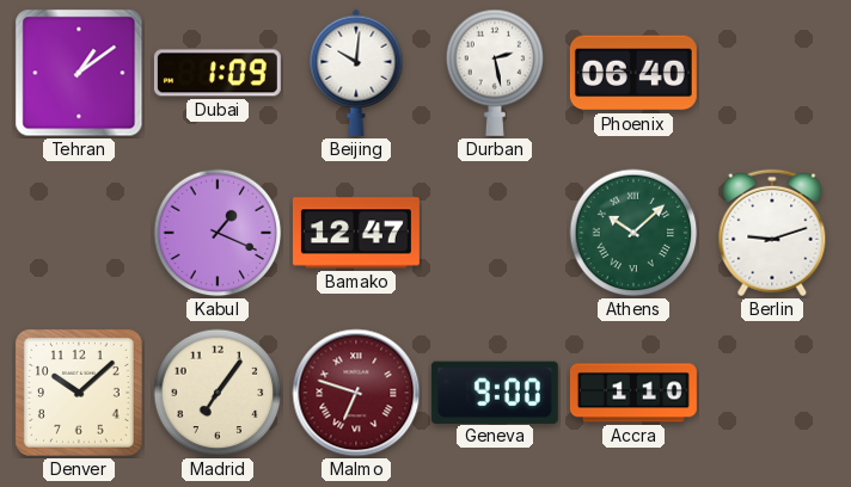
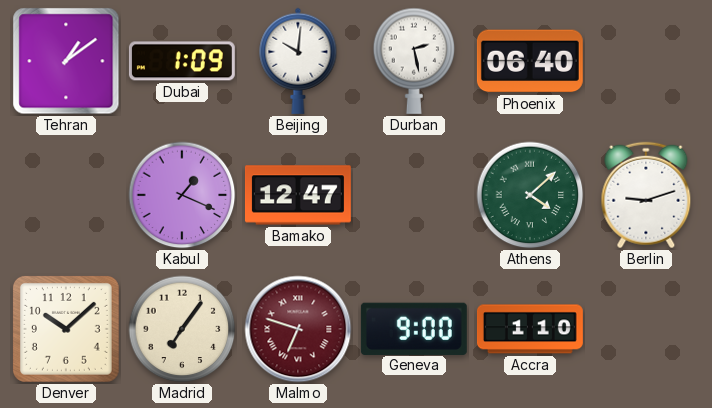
Athens: 10:08 -> 4:08
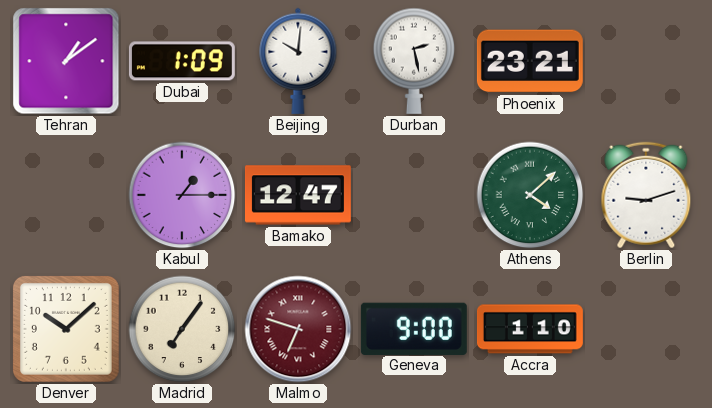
Phoenix: 06:40 -> 23:21
Kabul: 1:19 -> 1:15
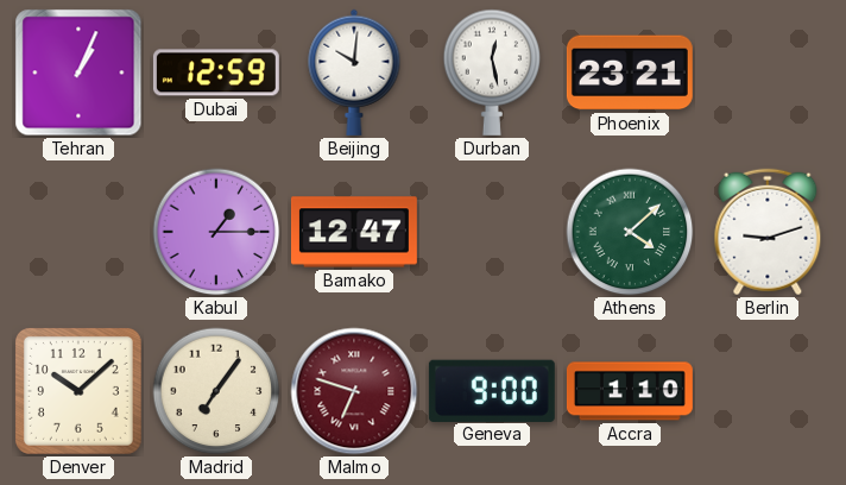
Tehran: 1:09 -> 1:04
Dubai: 1:09 -> 12:59
Durban: 2:28 -> 12:28
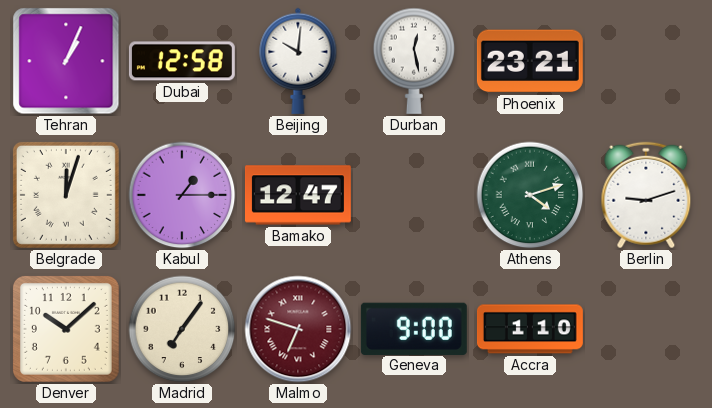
Dubai: 12:59 -> 12:58
Belgrade: none -> 12:03
Athens: 4:08 -> 4:12
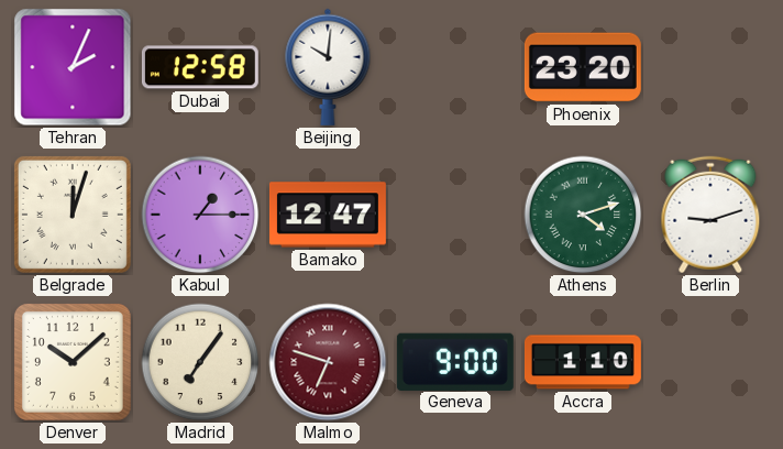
Tehran: 1:04 -> 2:04
Durban: 12:28 -> none
Phoenix: 23:21 -> 23:20
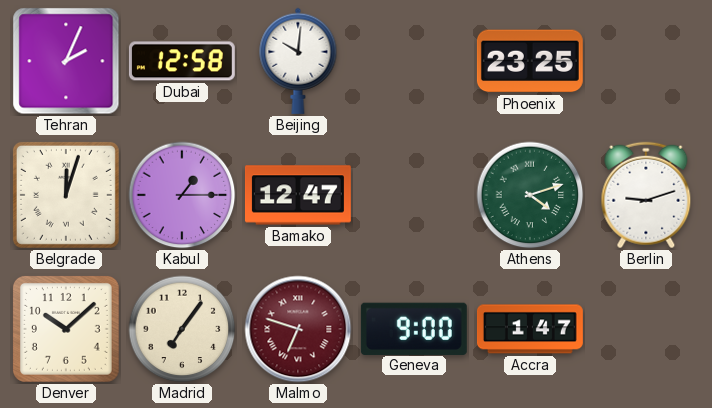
Phoenix: 23:20 -> 23:25
Accra: 1:10 -> 1:47
